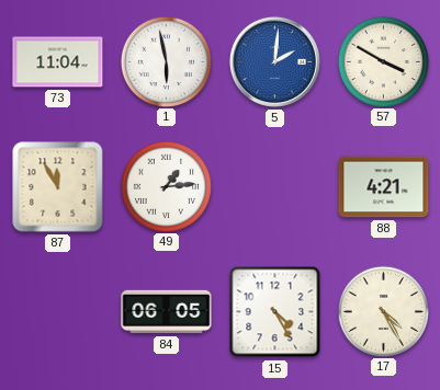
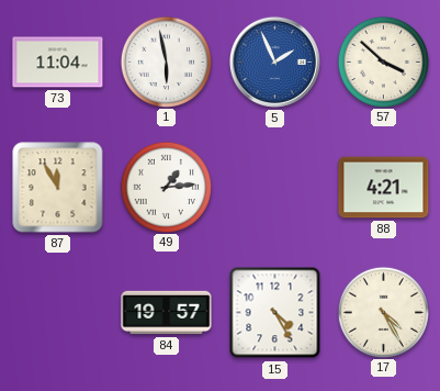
5: 2:01 -> 1:56
57: 3:50 -> 3:52
84: 06:05 -> 19:57
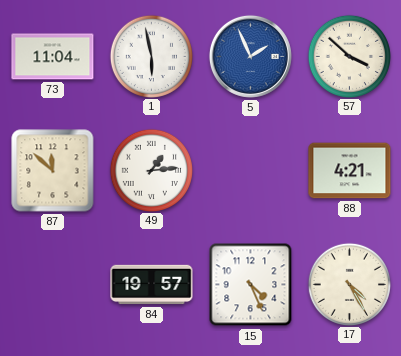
87: 11:55 -> 11:52
15: 4:25 -> 4:26
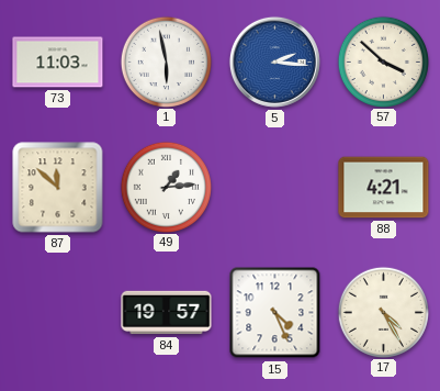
73: 11:04 -> 11:03
5: 1:56 -> 2:16
